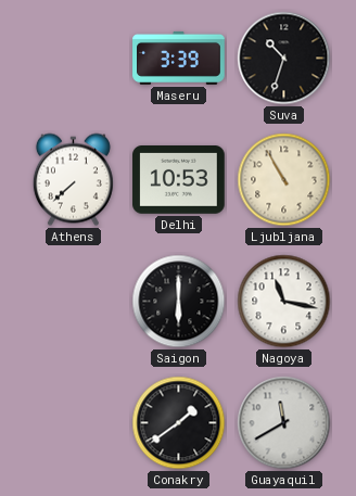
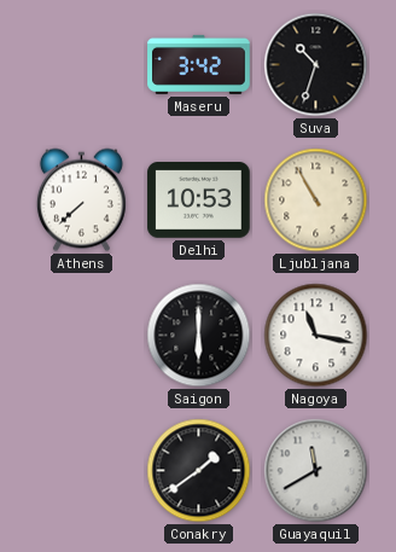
Maseru: 3:39 -> 3:42
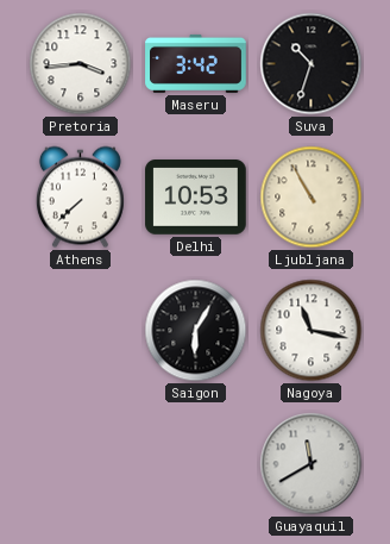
Pretoria: none -> 3:44
Saigon: 6:00 -> 6:05
Conakry: 1:39 -> none
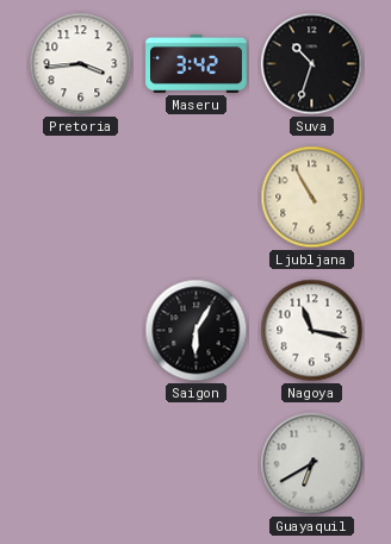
Athens: 7:38 -> none
Delhi: 10:53 -> none
Guayaquil: 11:40 -> 6:40
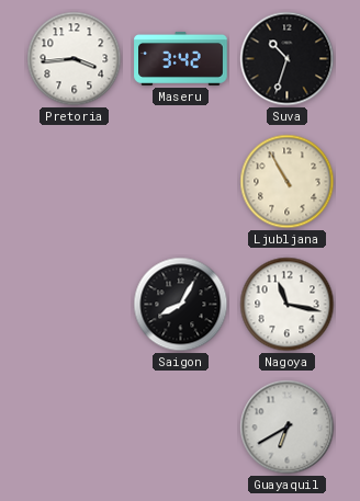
Saigon: 6:05 -> 8:05
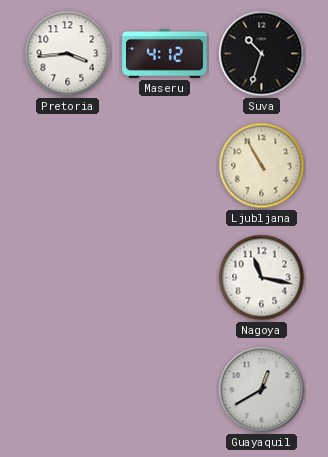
Maseru: 3:42 -> 4:12
Saigon: 8:05 -> none
Guayaquil: 6:40 -> 12:40
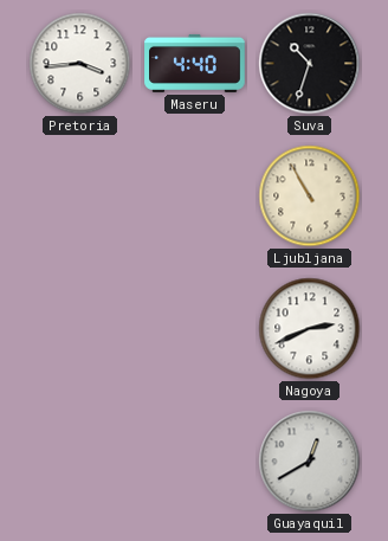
Maseru: 4:12 -> 4:40
Nagoya: 11:17 -> 2:41
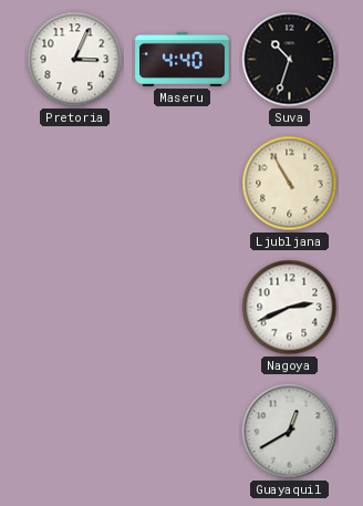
Pretoria: 3:44 -> 3:04
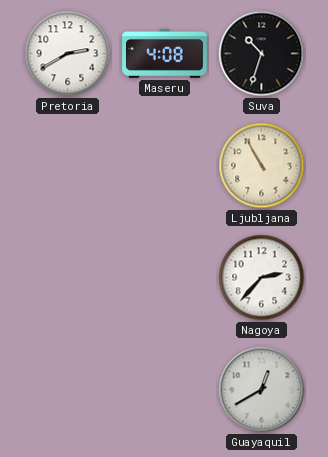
Pretoria: 3:04 -> 2:40
Maseru: 4:40 -> 4:08
Nagoya: 2:41 -> 2:37
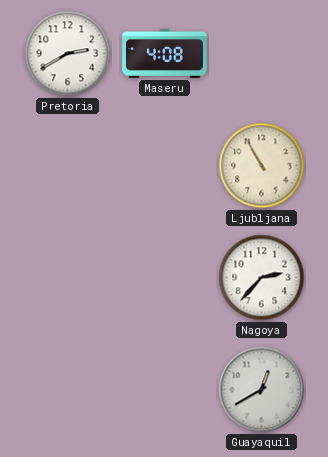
Suva: 10:33 -> none
